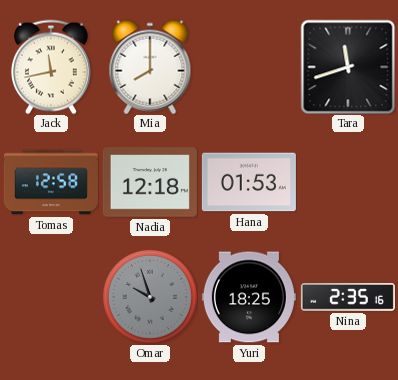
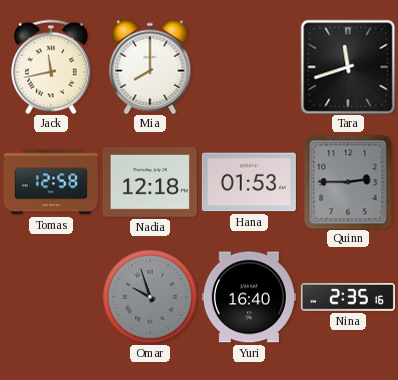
Quinn: none -> 2:45
Yuri: 18:25 -> 16:40
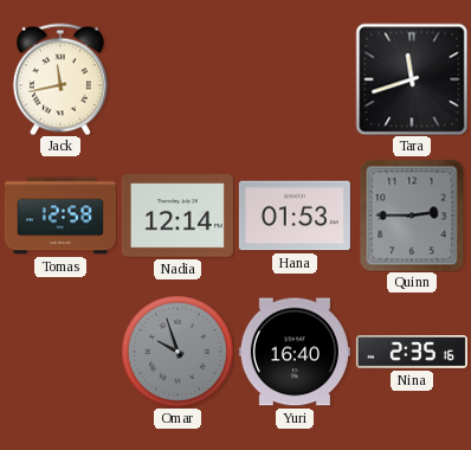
Mia: 8:00 -> none
Nadia: 12:18 -> 12:14
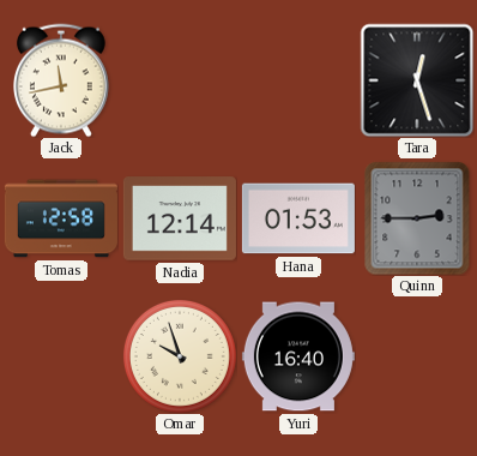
Tara: 11:42 -> 12:27
Omar dial: grey -> cream
Nina: 2:35 -> none
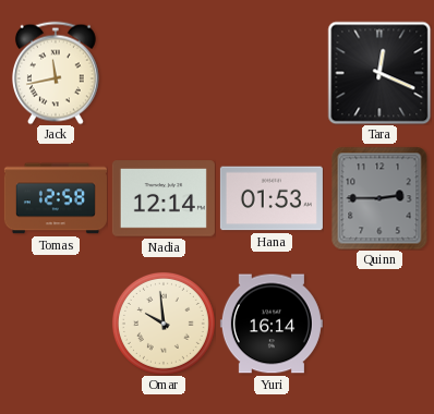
Tara: 12:27 -> 12:19
Omar: 9:57 -> 9:59
Yuri: 16:40 -> 16:14
